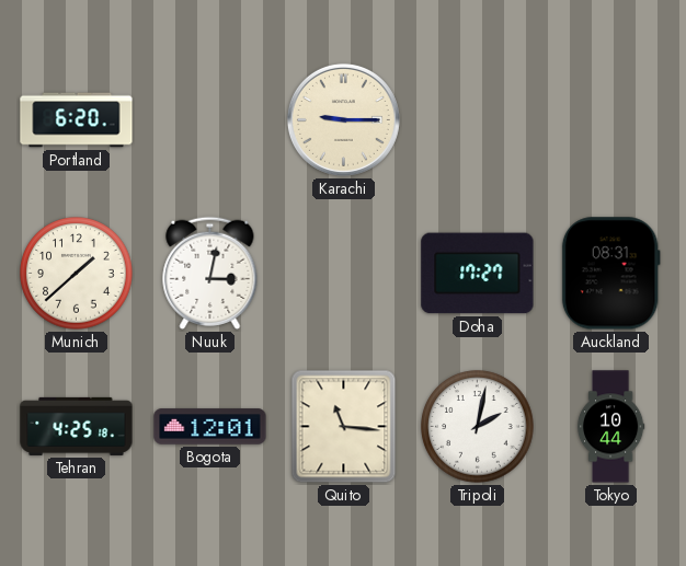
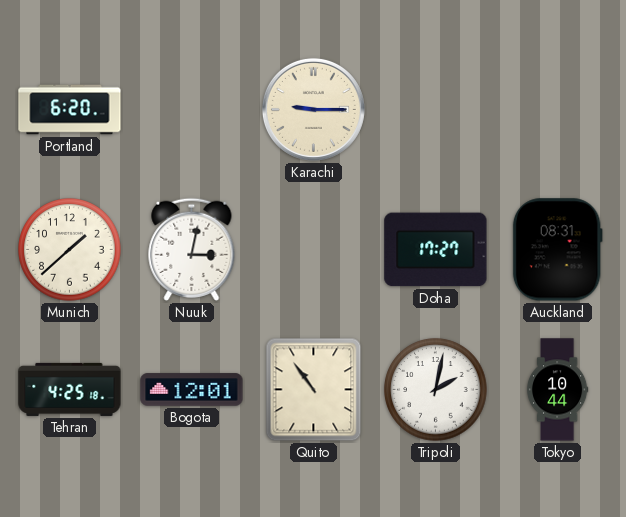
Quito: 11:16 -> 10:54
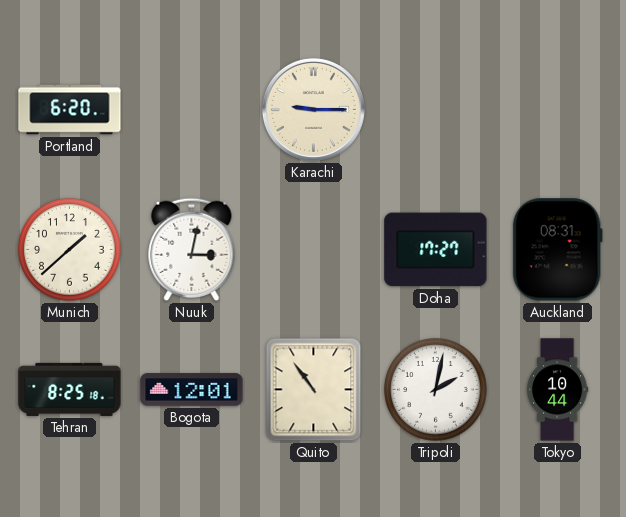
Tehran: 4:25 -> 8:25
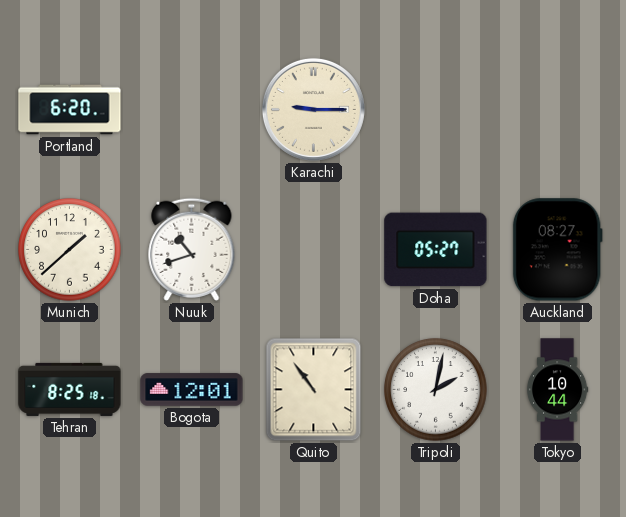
Nuuk: 3:02 -> 10:42
Doha: 17:27 -> 05:27
Auckland: 08:31 -> 08:27
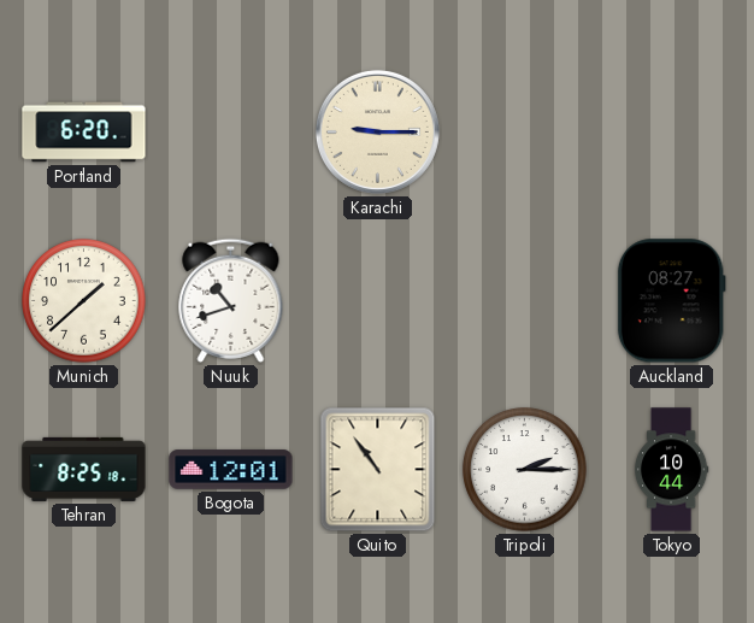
Doha: 05:27 -> none
Tripoli: 2:02 -> 2:15
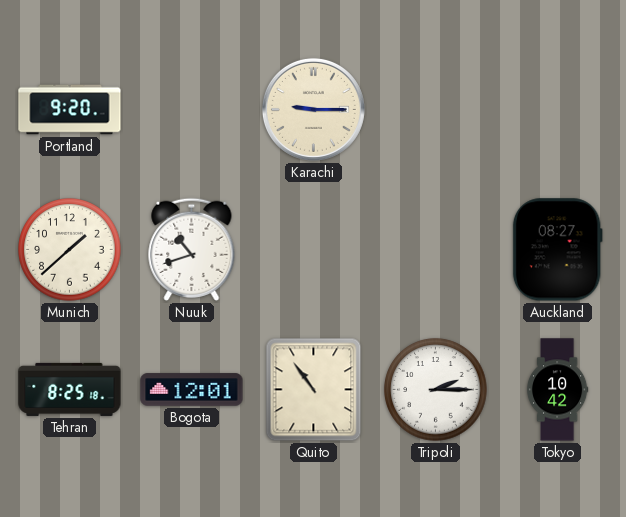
Portland: 6:20 -> 9:20
Tokyo: 10:44 -> 10:42
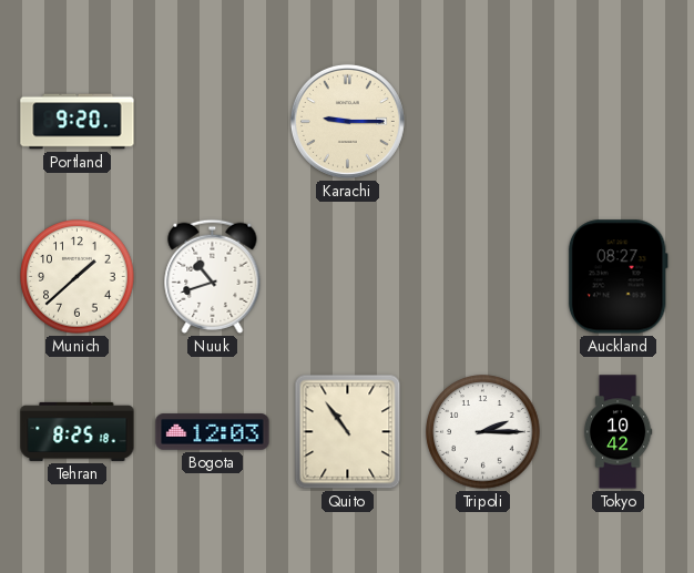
Bogota: 12:01 -> 12:03
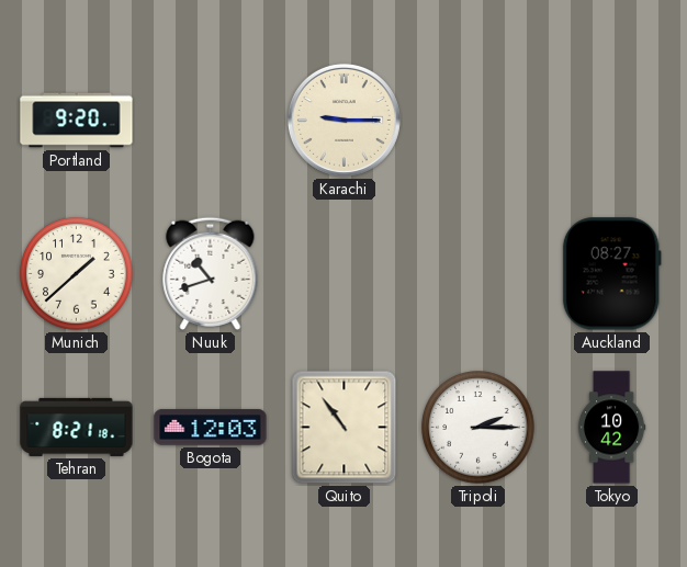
Tehran: 8:25 -> 8:21
